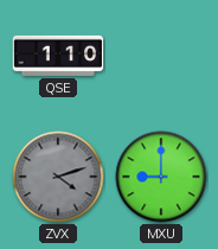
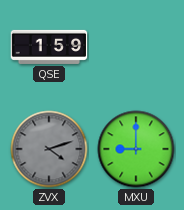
QSE: 1:10 -> 1:59
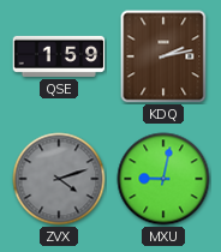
KDQ: none -> 2:13
MXU: 9:00 -> 9:02
